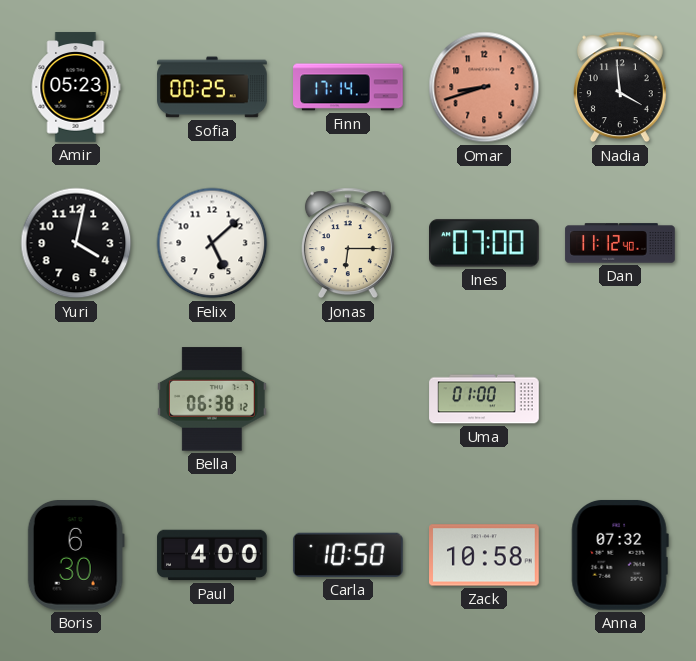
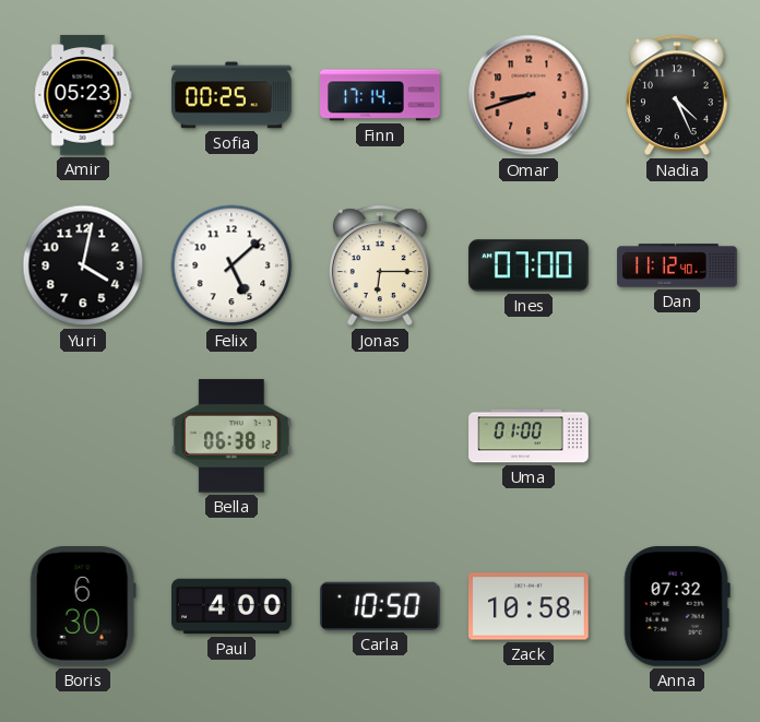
Nadia: 3:59 -> 4:26
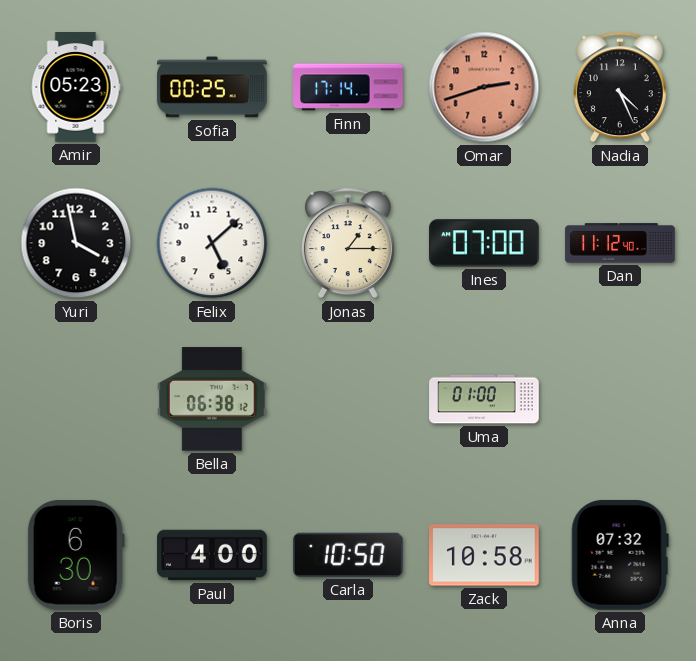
Omar: 8:42 -> 2:42
Yuri: 4:02 -> 3:58
Jonas: 6:15 -> 1:15
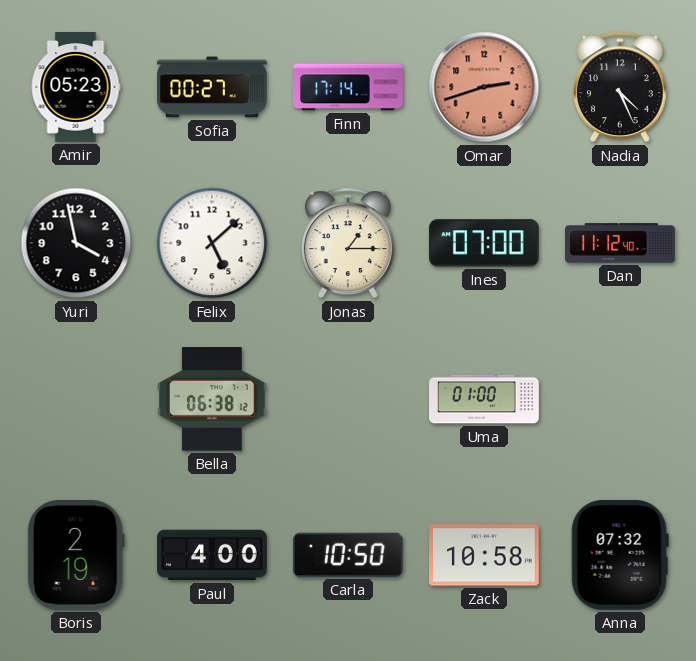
Sofia: 00:25 -> 00:27
Boris: 6:30 -> 2:19
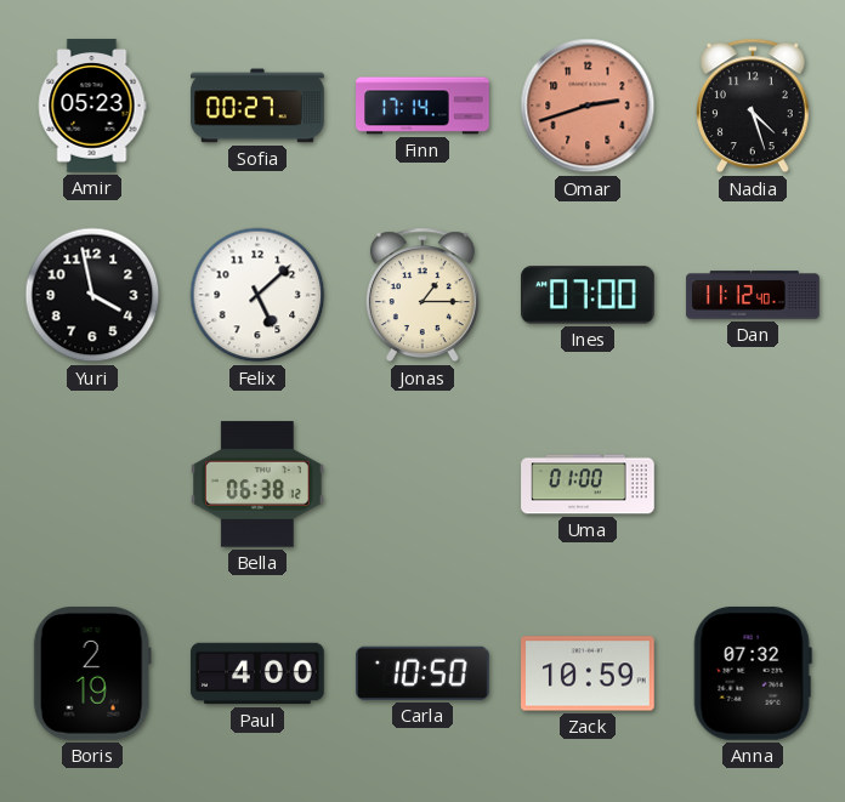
Nadia: 4:26 -> 4:27
Zack: 10:58 -> 10:59
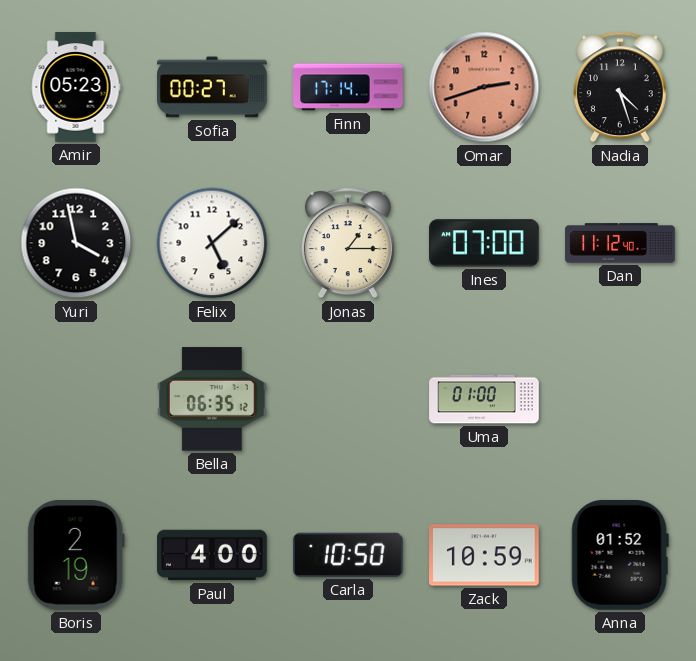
Bella: 06:38 -> 06:35
Anna: 07:32 -> 01:52
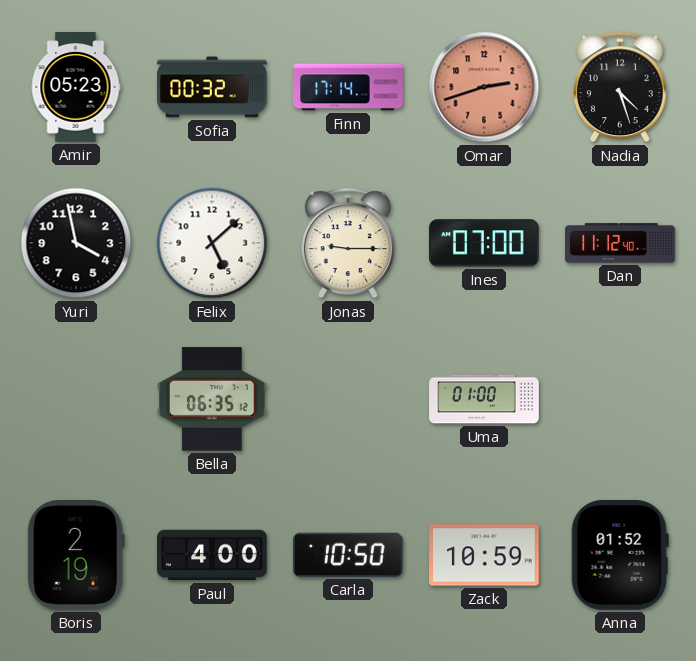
Sofia: 00:27 -> 00:32
Jonas: 1:15 -> 9:15
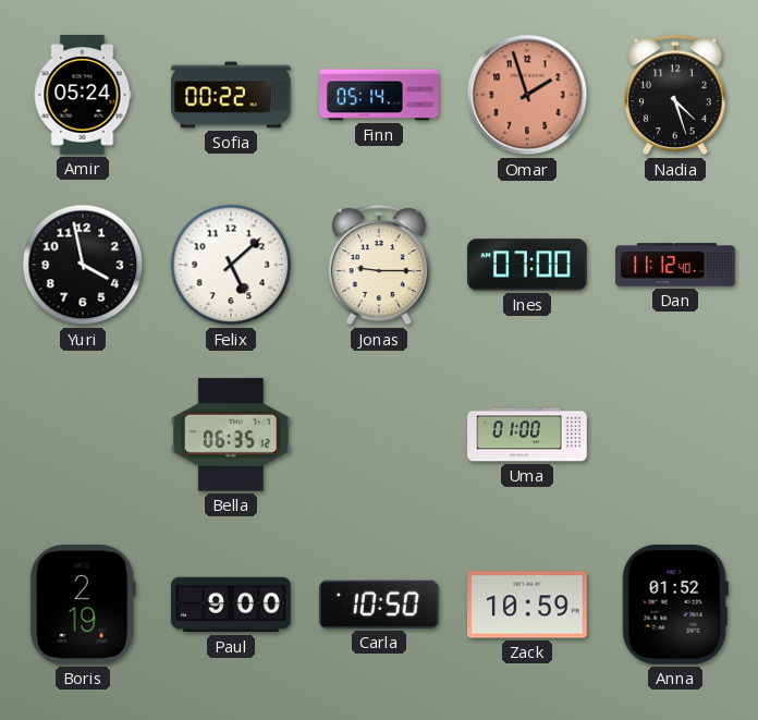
Amir: 05:23 -> 05:24
Sofia: 00:32 -> 00:22
Finn: 17:14 -> 05:14
Omar: 2:42 -> 1:57
Paul: 4:00 -> 9:00
